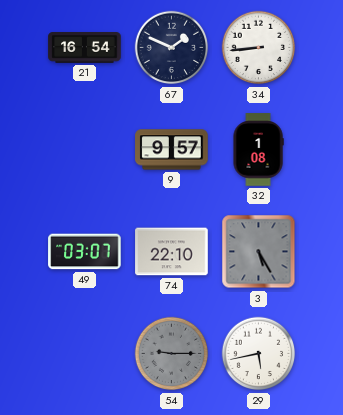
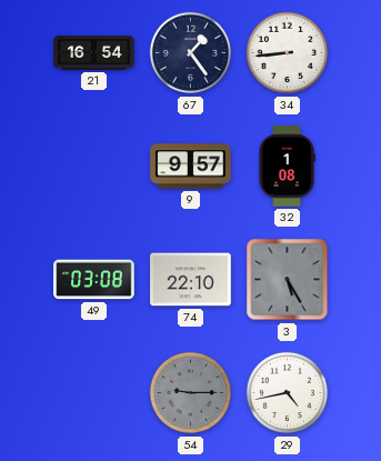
67: 1:49 -> 1:24
49: 03:07 -> 03:08
29: 5:43 -> 4:43
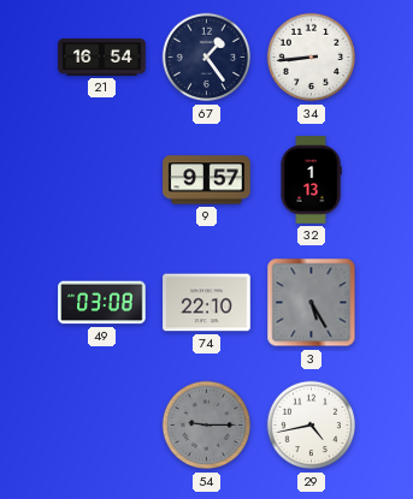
32: 1:08 -> 1:13
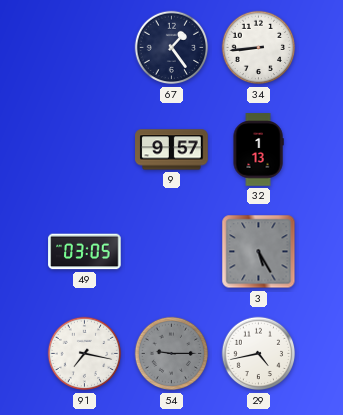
21: 16:54 -> none
49: 03:08 -> 03:05
74: 22:10 -> none
91: none -> 7:17
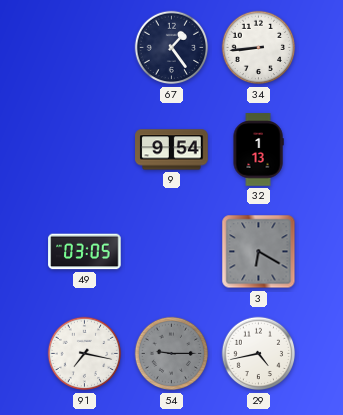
9: 9:57 -> 9:54
3: 5:25 -> 6:20
